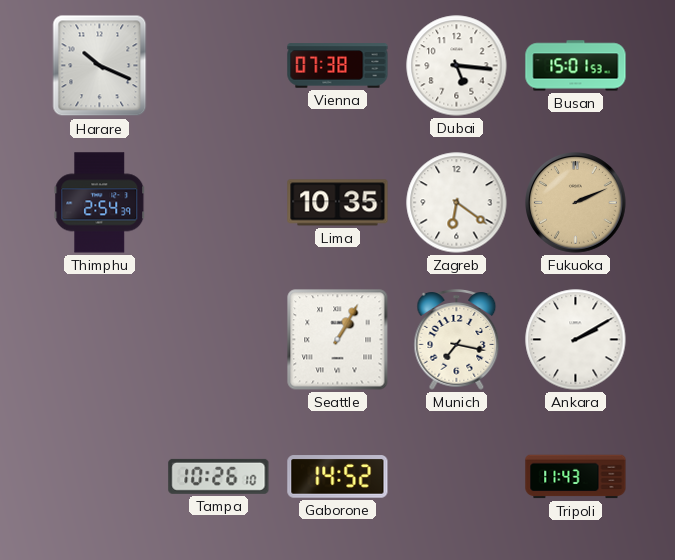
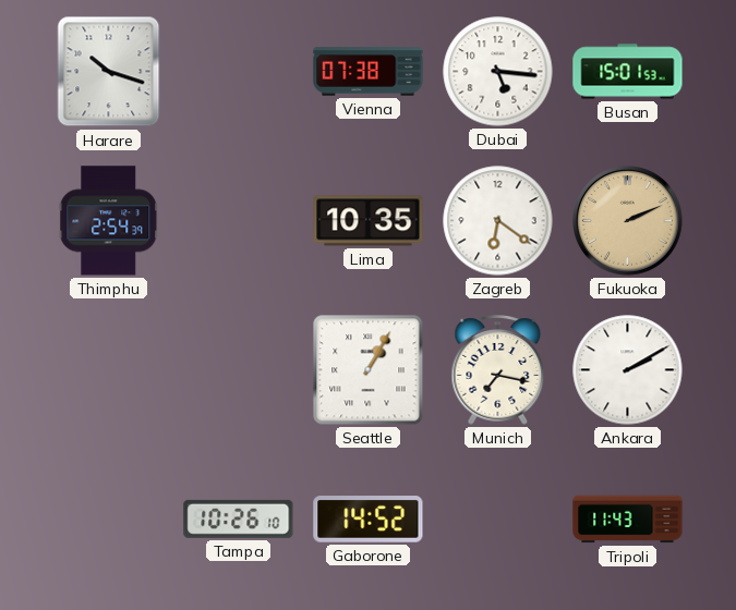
Harare: 10:19 -> 10:18
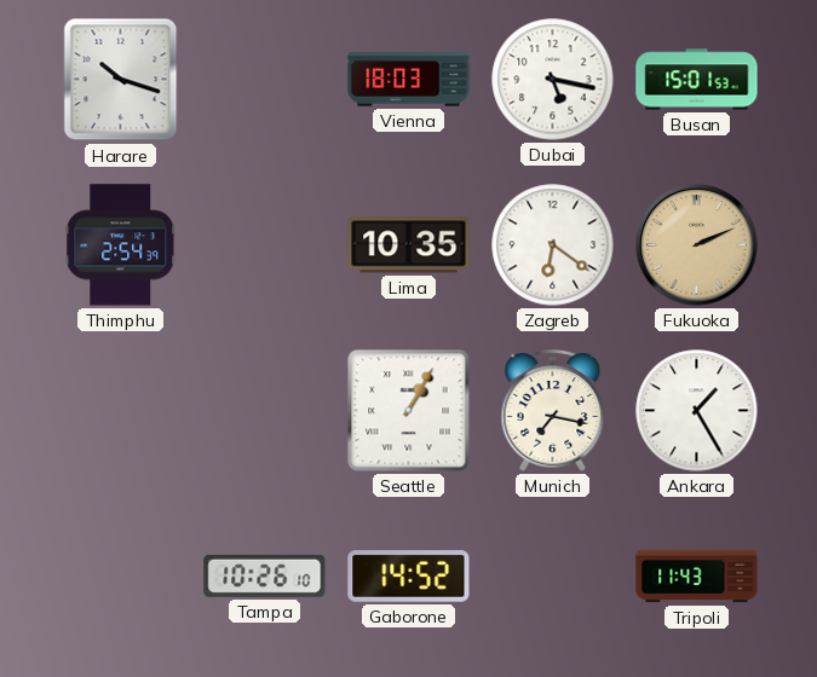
Vienna: 07:38 -> 18:03
Dubai: 5:16 -> 5:17
Ankara: 2:10 -> 1:25
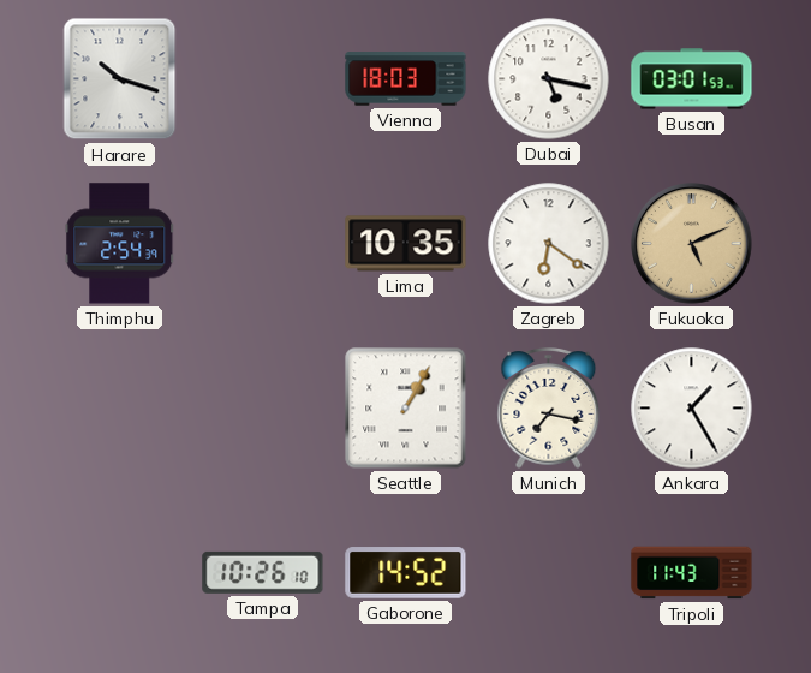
Busan: 15:01 -> 03:01
Fukuoka: 2:11 -> 5:11
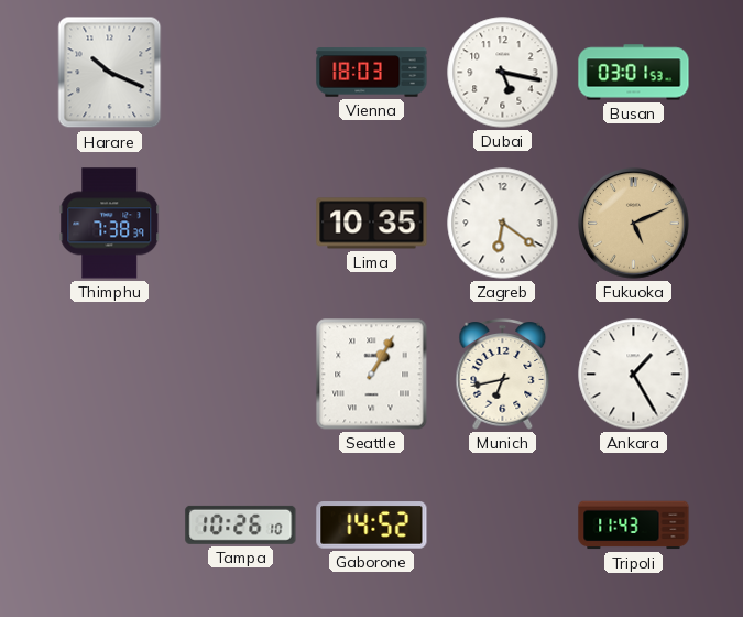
Harare: 10:18 -> 10:19
Thimphu: 2:54 -> 7:38
Munich: 7:17 -> 6:43
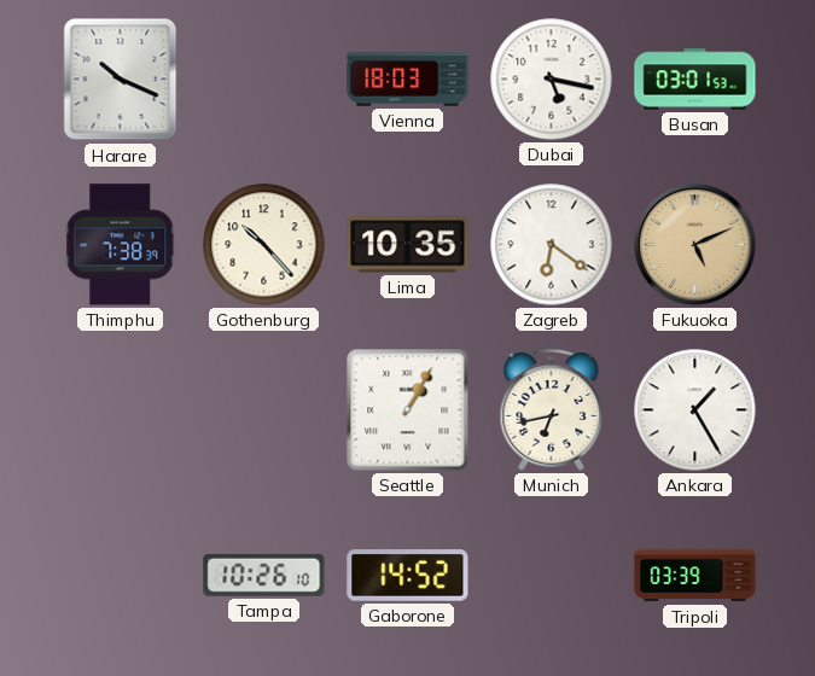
Gothenburg: none -> 10:23
Tripoli: 11:43 -> 03:39
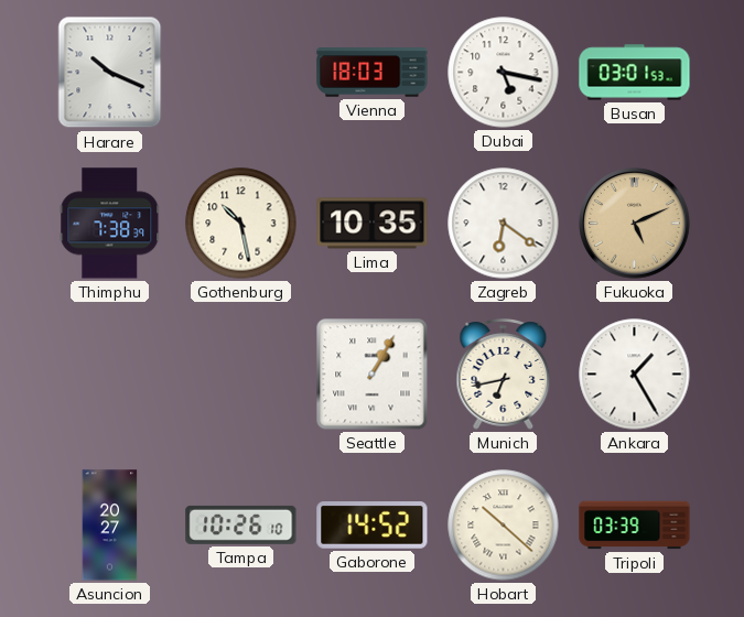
Gothenburg: 10:23 -> 10:28
Asuncion: none -> 20:27
Hobart: none -> 10:22
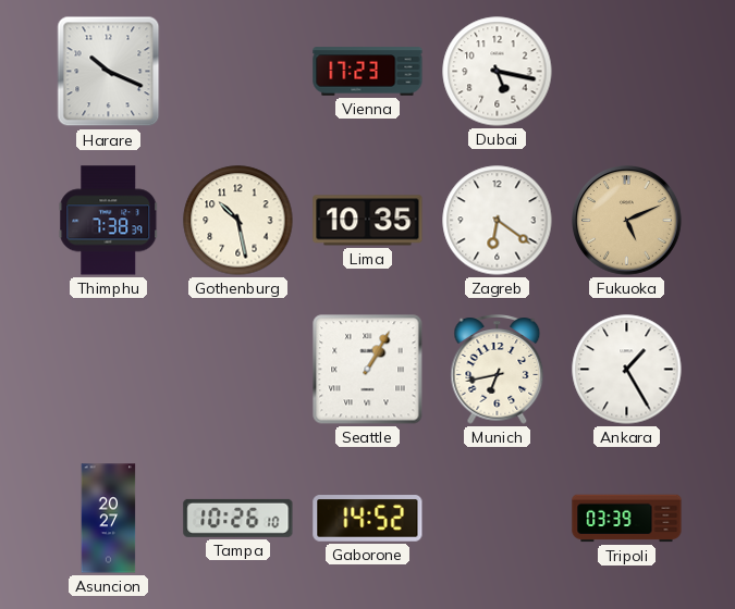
Vienna: 18:03 -> 17:23
Busan: 03:01 -> none
Hobart: 10:22 -> none
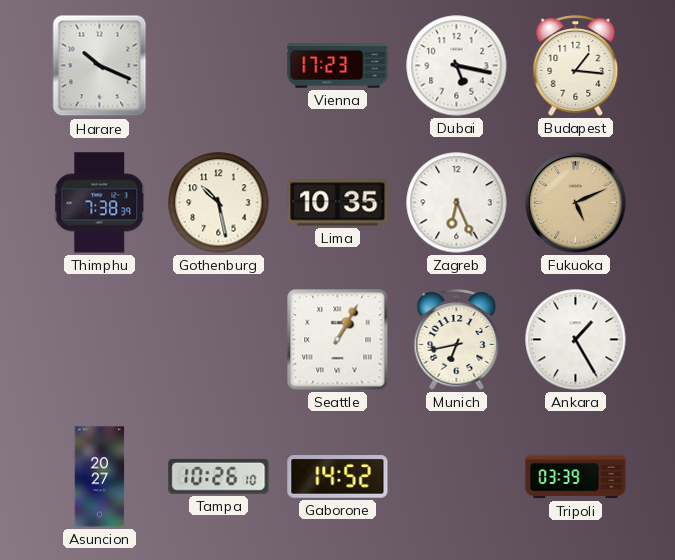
Budapest: none -> 1:16
Zagreb: 6:21 -> 6:26
